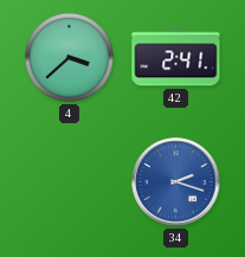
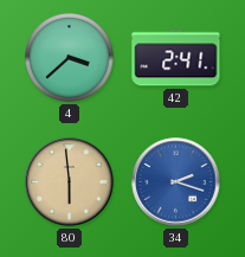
80: none -> 5:59
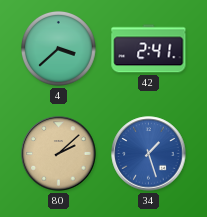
80: 5:59 -> 2:08
34: 2:18 -> 1:27
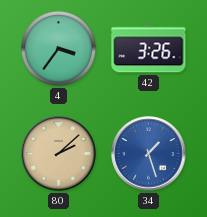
4: 3:38 -> 3:36
42: 2:41 -> 3:26
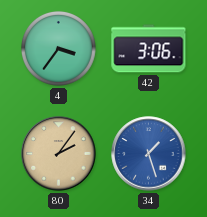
42: 3:26 -> 3:06
80: 2:08 -> 2:06
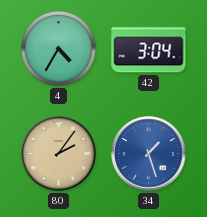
4: 3:36 -> 4:35
42: 3:06 -> 3:04
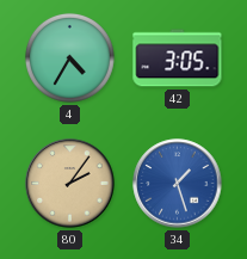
42: 3:04 -> 3:05
